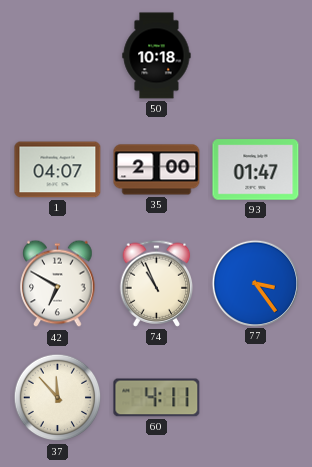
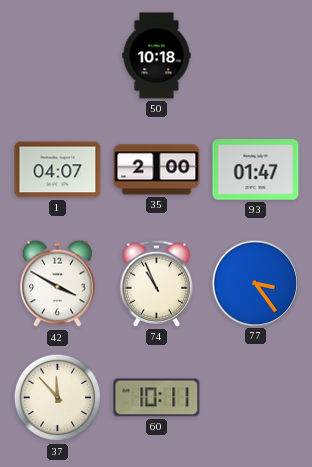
42: 6:50 -> 3:50
60: 4:11 -> 10:11
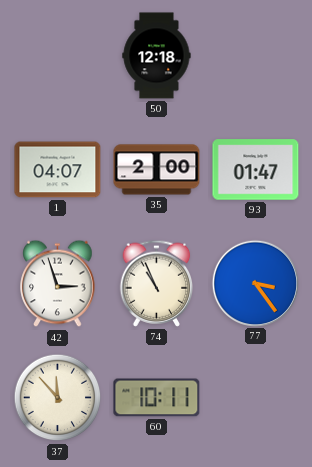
50: 10:18 -> 12:18
42: 3:50 -> 2:57
